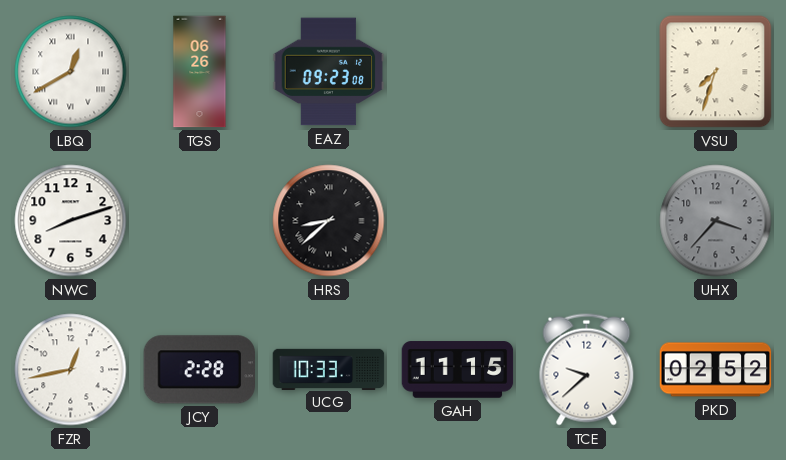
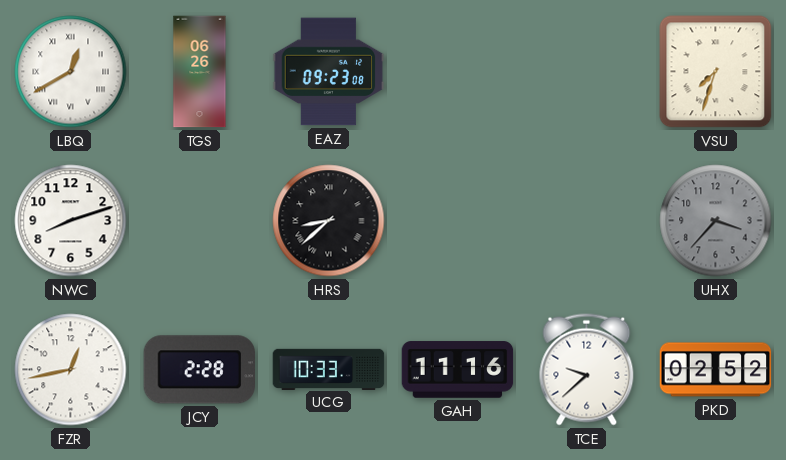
GAH: 11:15 -> 11:16
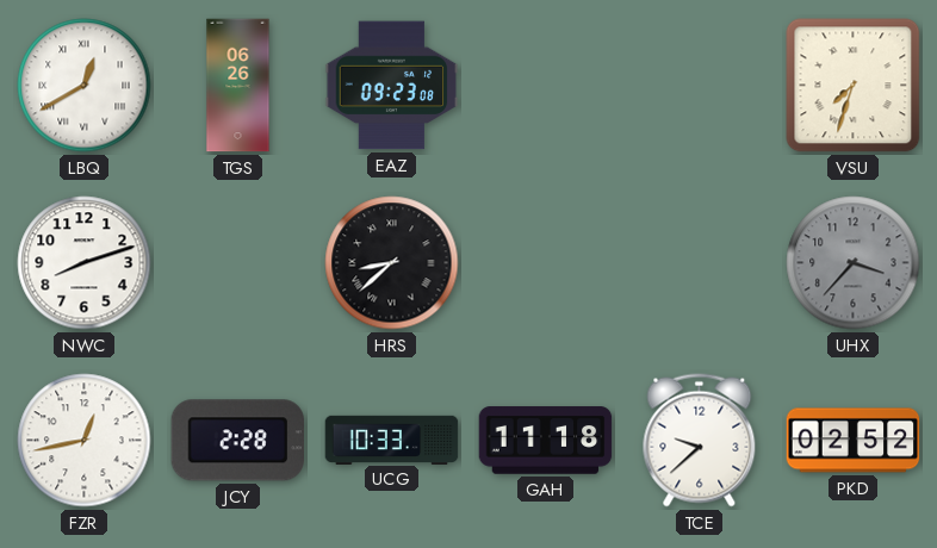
GAH: 11:16 -> 11:18
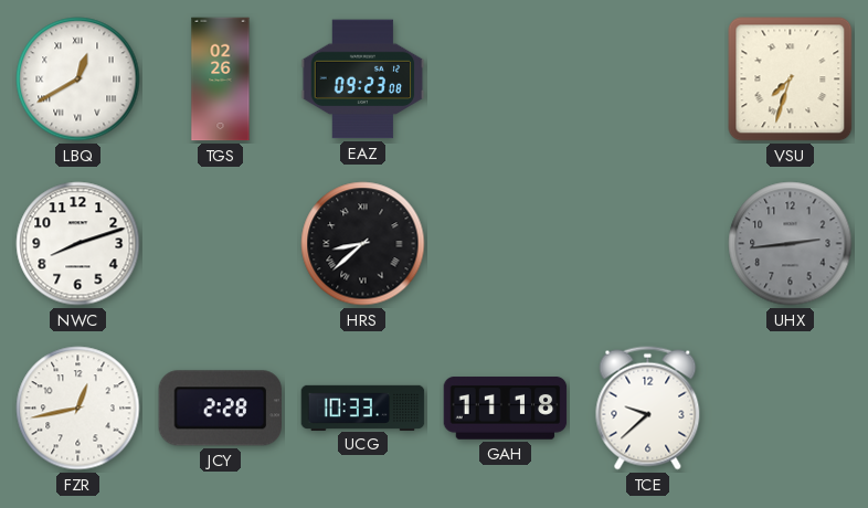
TGS: 06:26 -> 02:26
UHX: 3:37 -> 2:44
PKD: 02:52 -> none
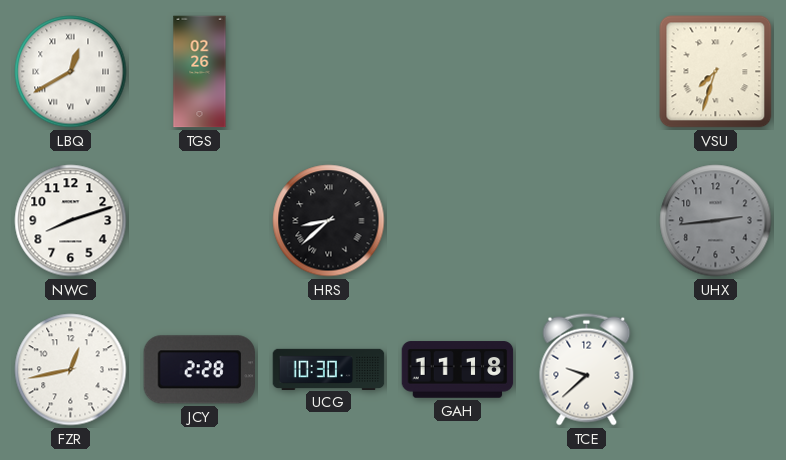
EAZ: 09:23 -> none
UCG: 10:33 -> 10:30
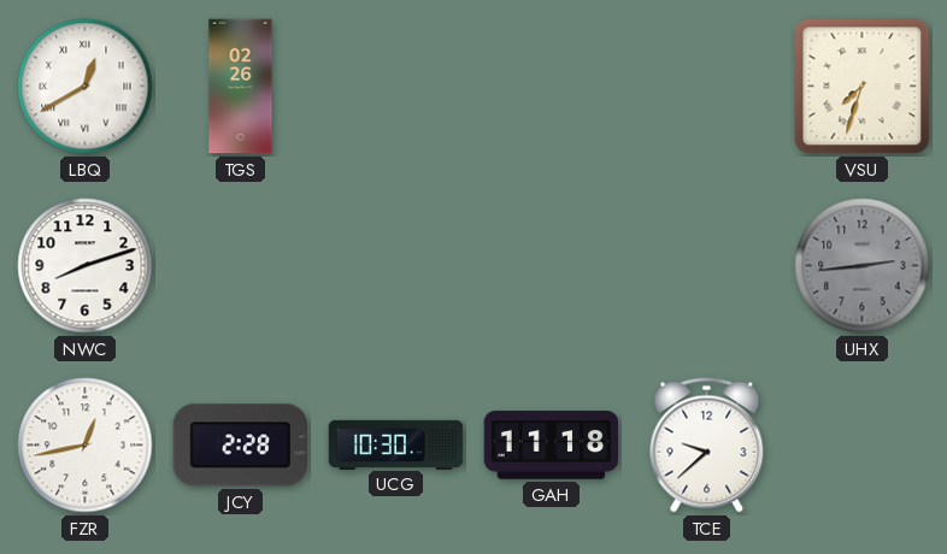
HRS: 8:38 -> none
